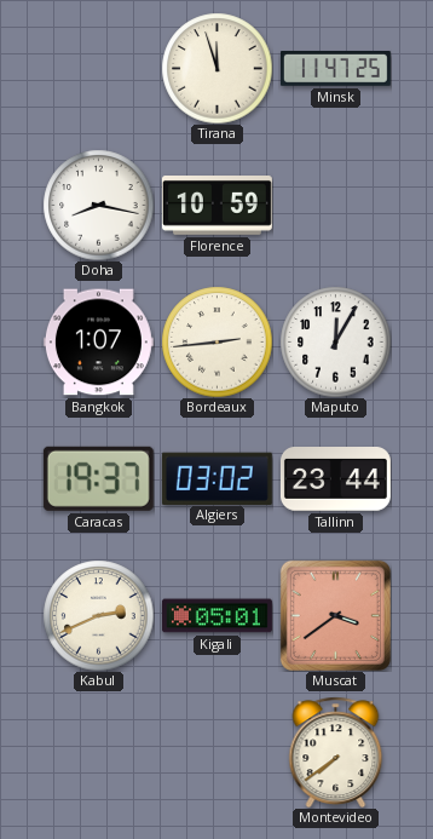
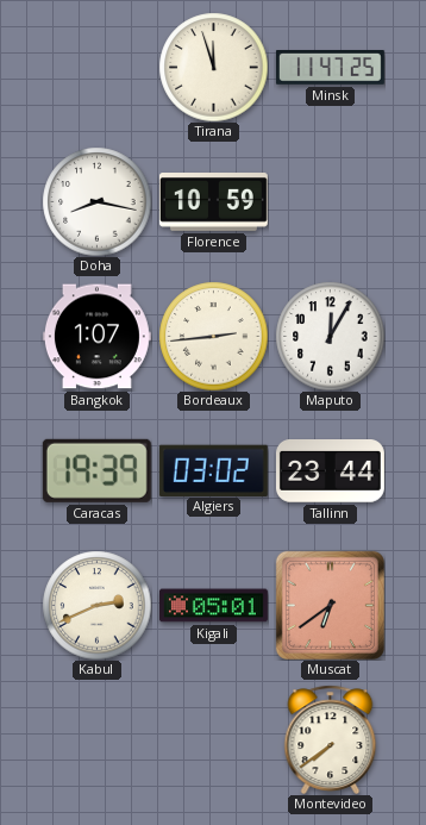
Caracas: 19:37 -> 19:39
Muscat: 3:39 -> 6:39
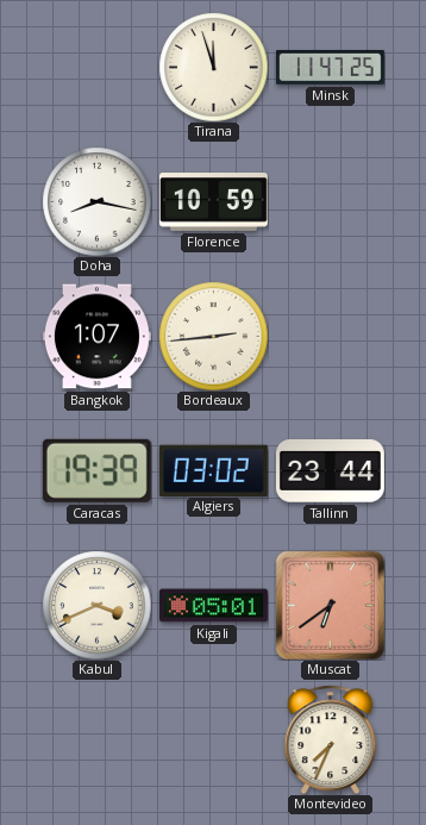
Maputo: 12:05 -> none
Kabul: 2:41 -> 3:41
Montevideo: 7:39 -> 7:34
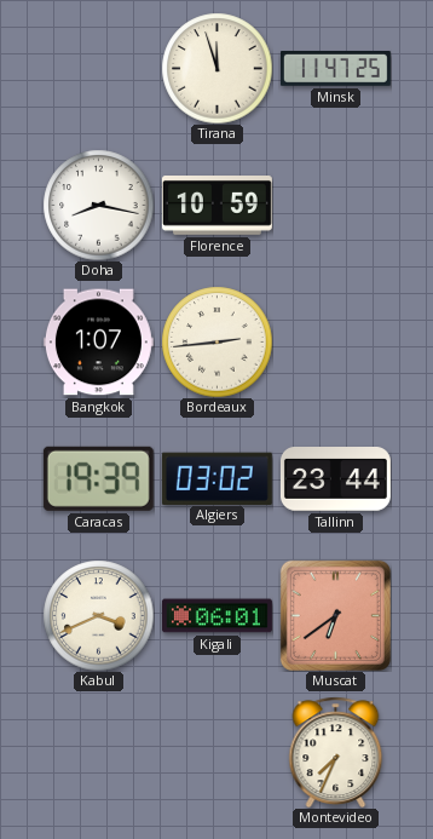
Kigali: 05:01 -> 06:01
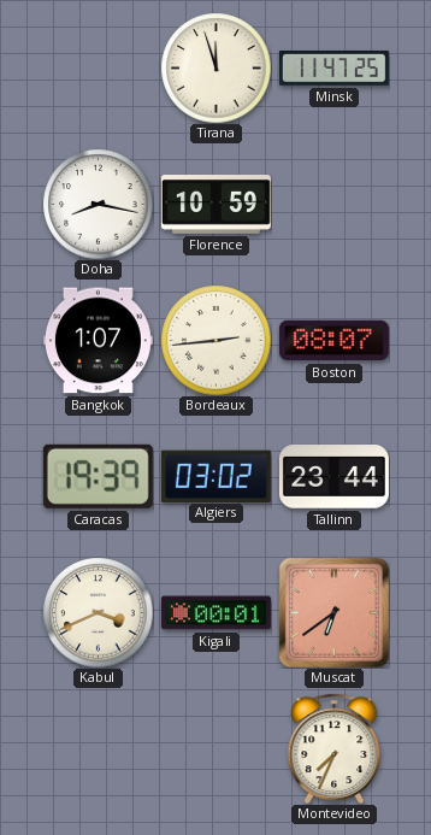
Boston: none -> 08:07
Kigali: 06:01 -> 00:01
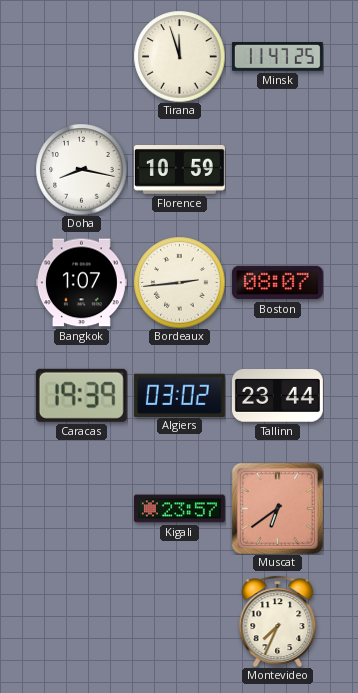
Kabul: 3:41 -> none
Kigali: 00:01 -> 23:57
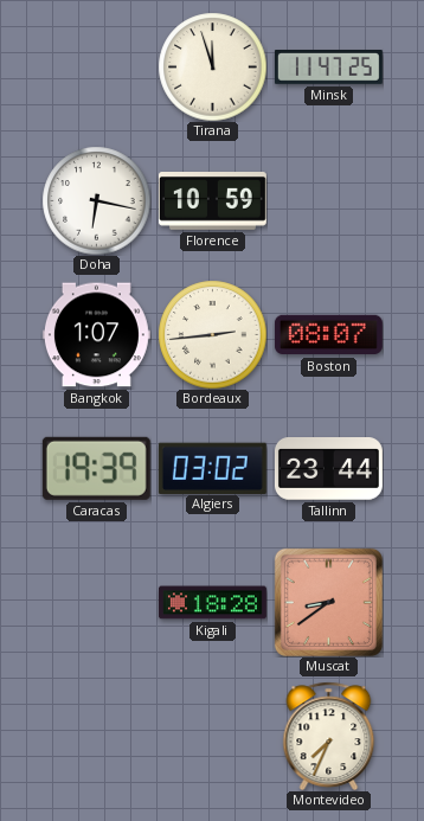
Doha: 8:17 -> 6:17
Kigali: 23:57 -> 18:28
Muscat: 6:39 -> 8:39
